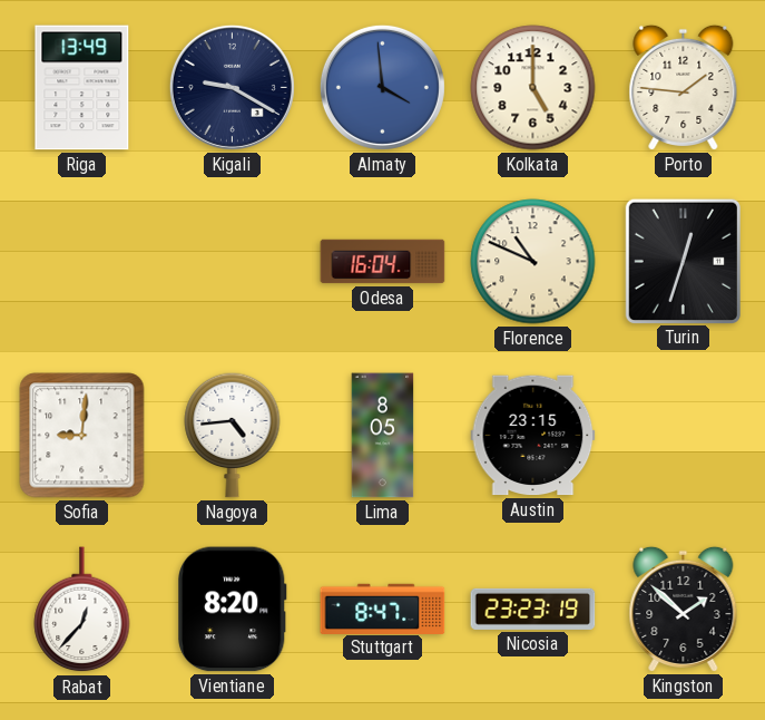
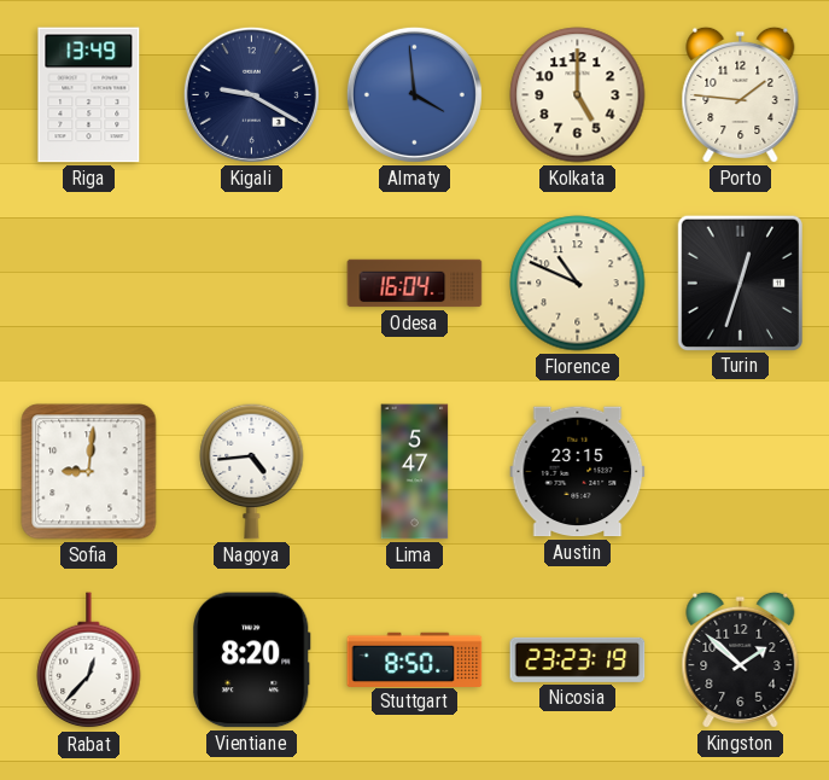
Lima: 8:05 -> 5:47
Stuttgart: 8:47 -> 8:50
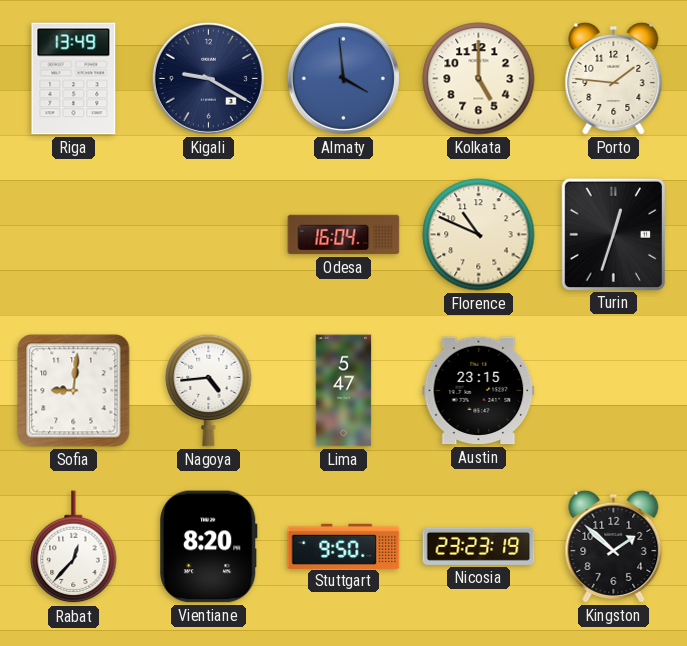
Stuttgart: 8:50 -> 9:50
